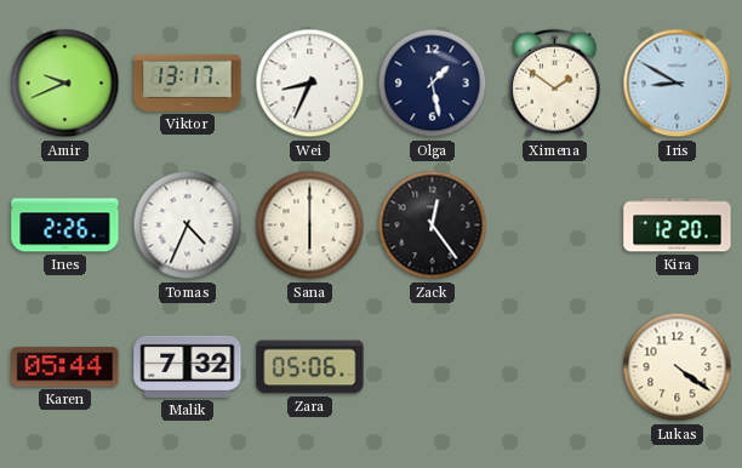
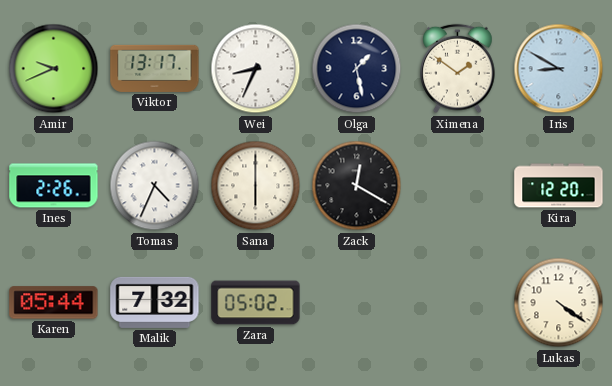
Zack: 12:24 -> 12:20
Zara: 05:06 -> 05:02
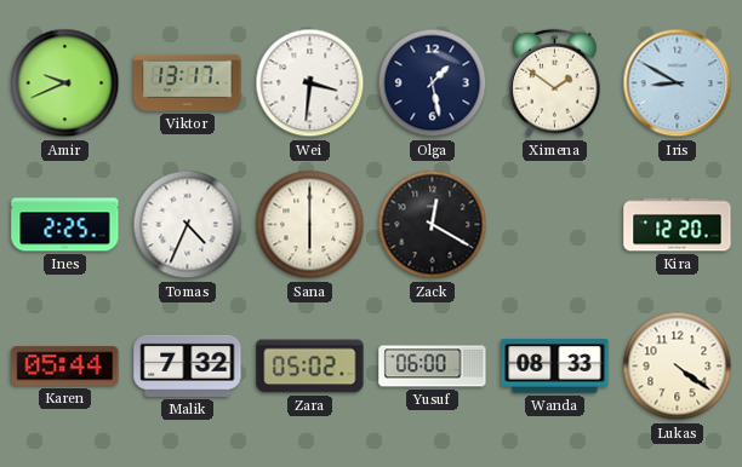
Wei: 8:34 -> 3:31
Ines: 2:26 -> 2:25
Yusuf: none -> 06:00
Wanda: none -> 08:33
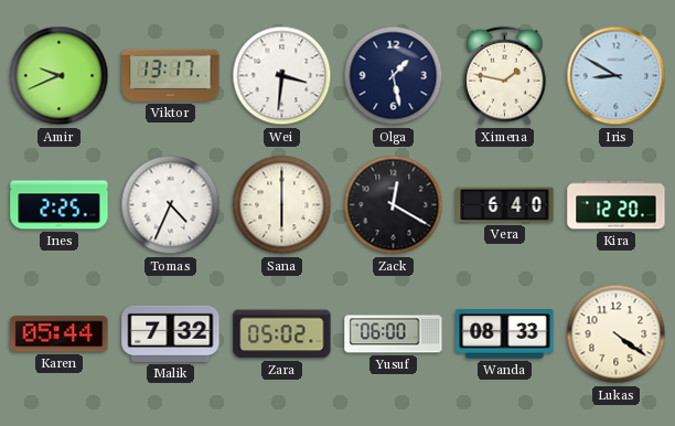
Ximena: 1:51 -> 1:47
Vera: none -> 6:40
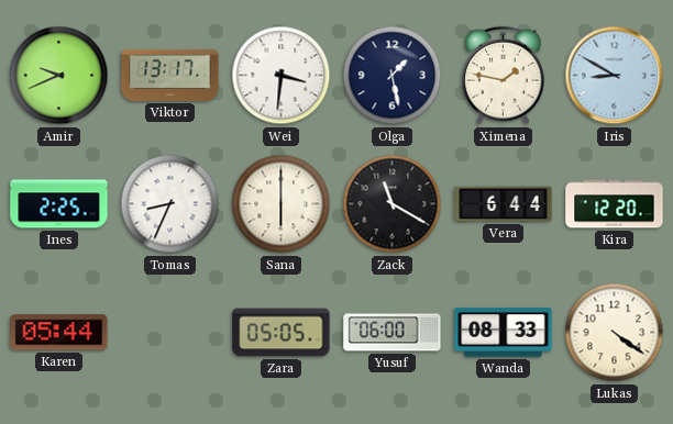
Tomas: 4:34 -> 8:34
Zack: 12:20 -> 11:20
Vera: 6:40 -> 6:44
Malik: 7:32 -> none
Zara: 05:02 -> 05:05
